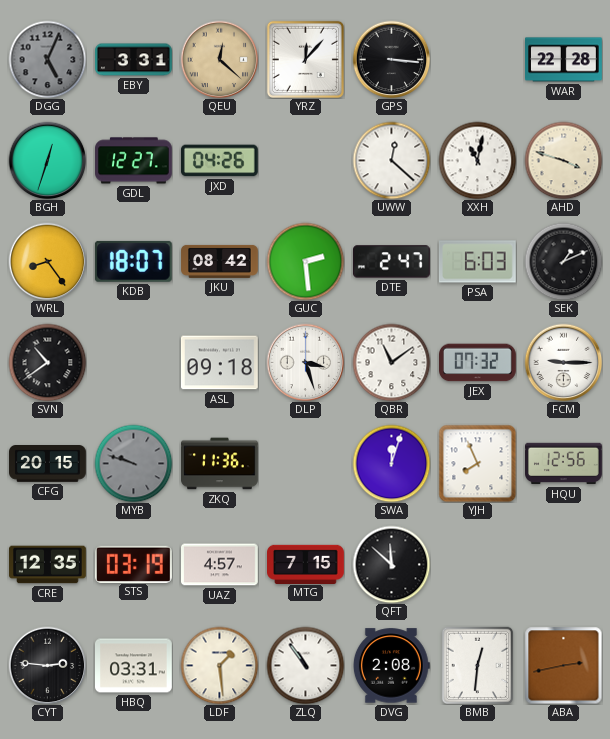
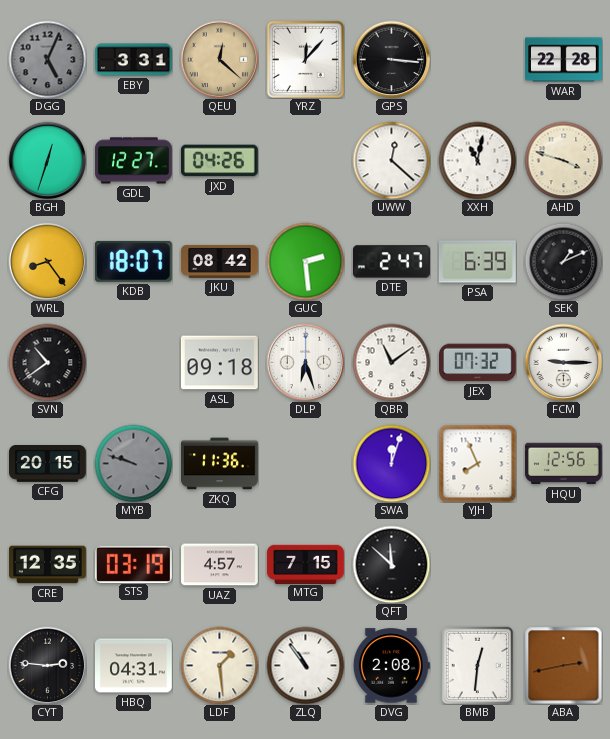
PSA: 6:03 -> 6:39
DLP: 3:27 -> 6:27
HBQ: 03:31 -> 04:31
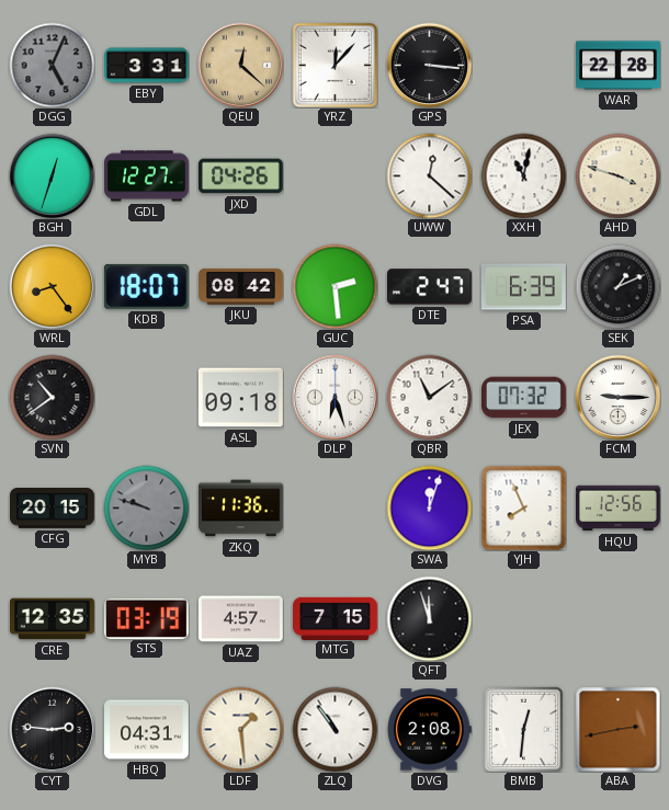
QFT: 11:52 -> 11:57
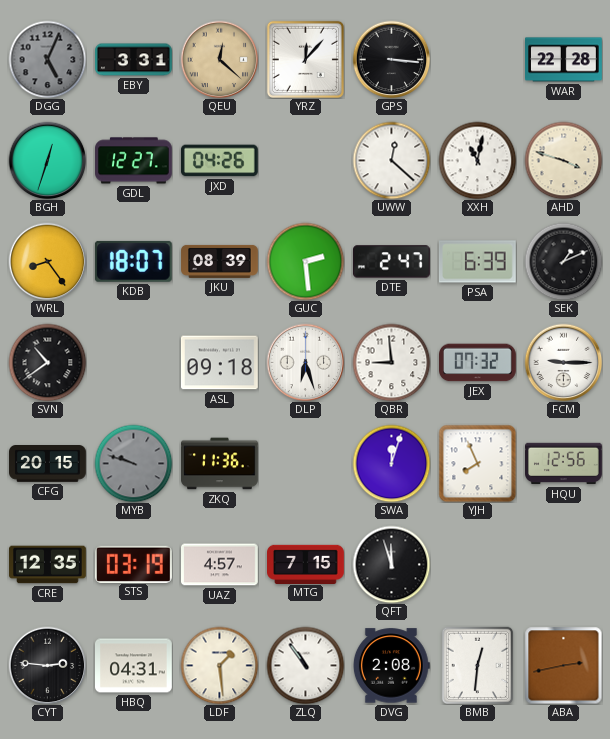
JKU: 08:42 -> 08:39
QBR: 11:09 -> 8:59
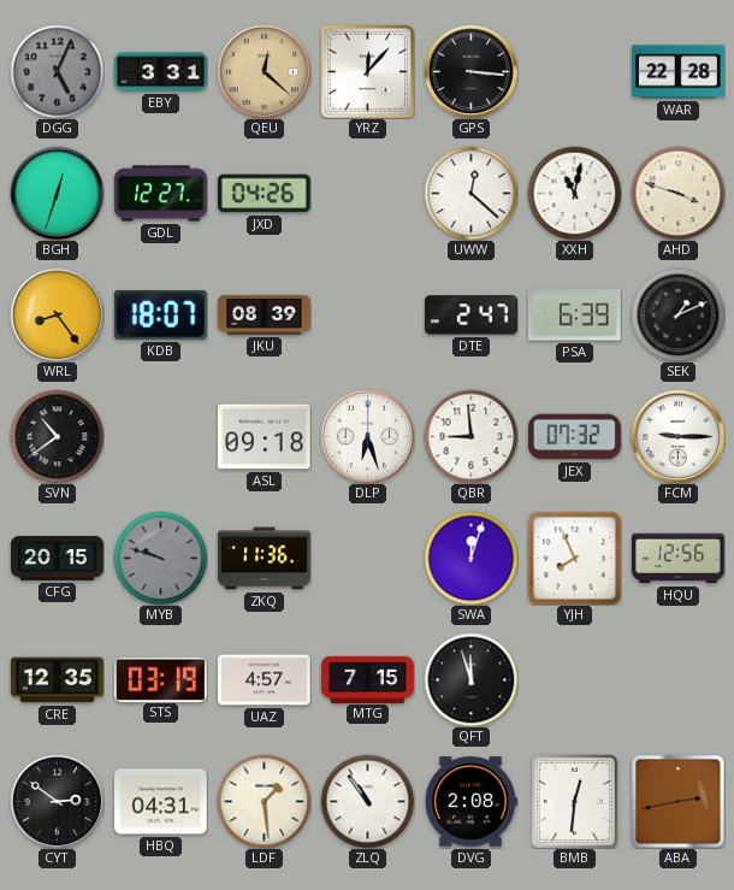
GUC: 2:29 -> none
CYT: 2:46 -> 2:51
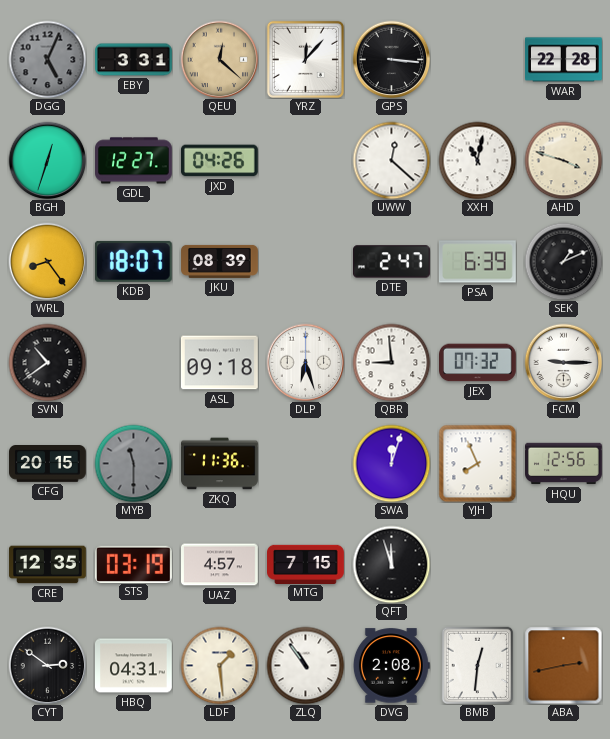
MYB: 9:48 -> 11:30
